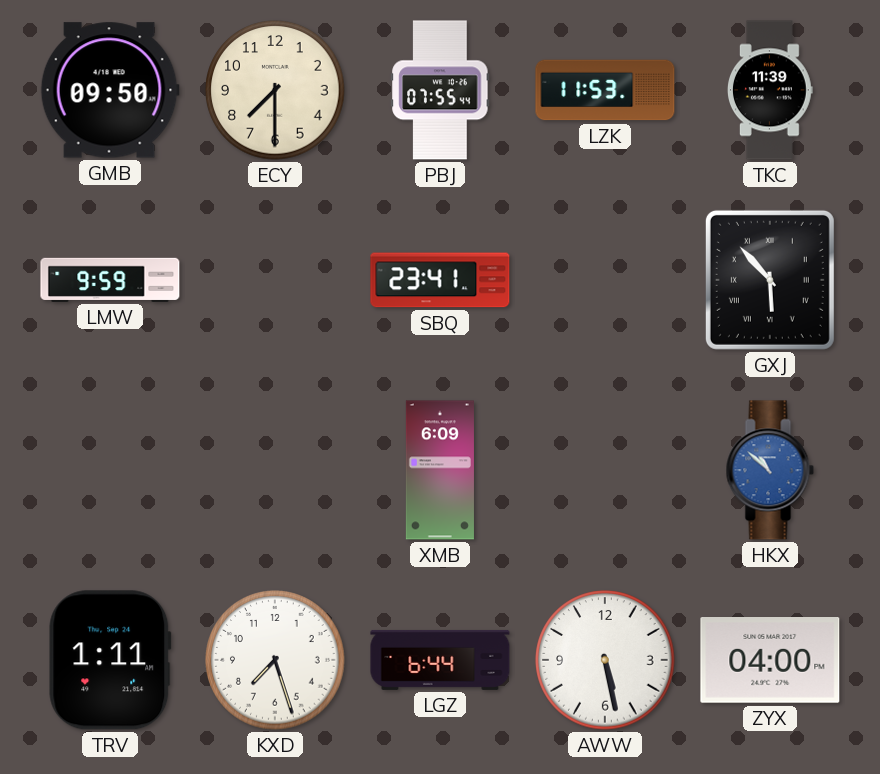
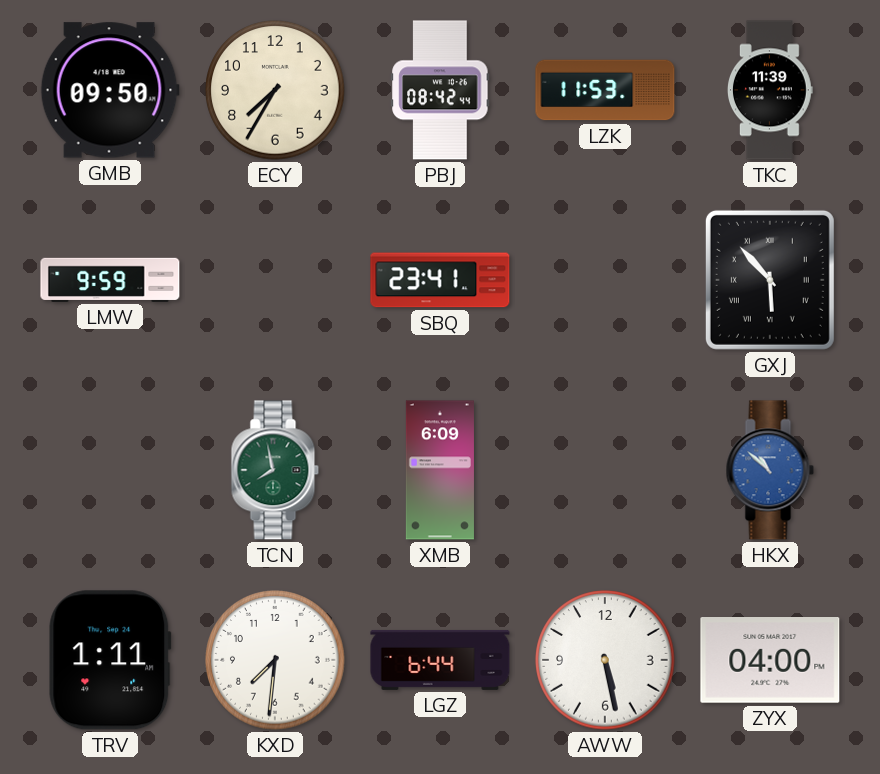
ECY: 7:30 -> 7:35
PBJ: 07:55 -> 08:42
TCN: none -> 7:58
KXD: 7:27 -> 7:31
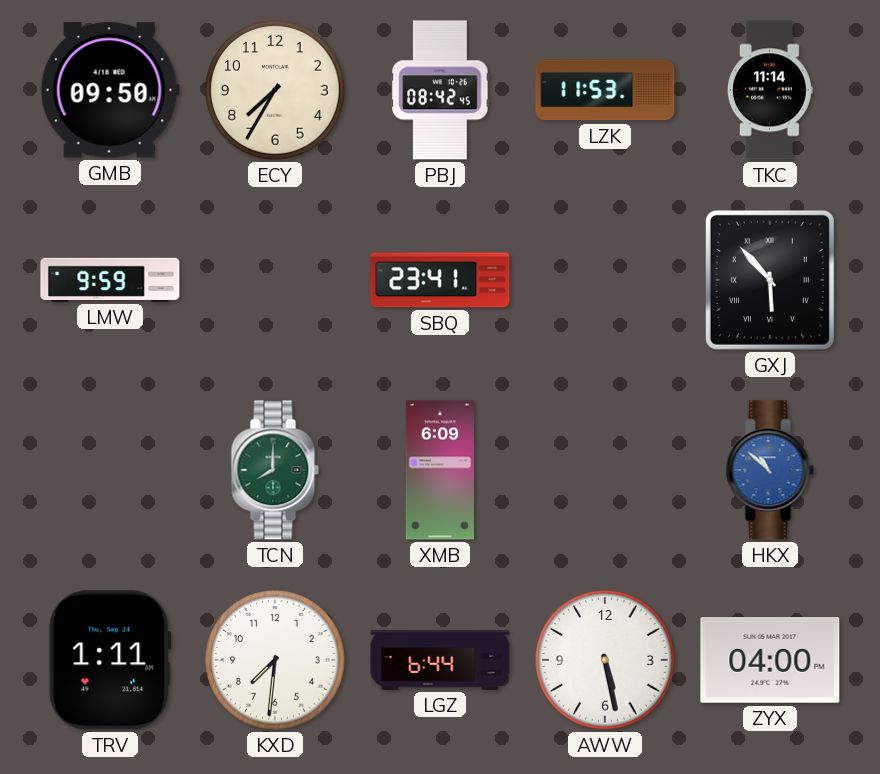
PBJ: 08:42:44 -> 08:42:45
TKC: 11:39 -> 11:14
TCN: 7:58 -> 8:00
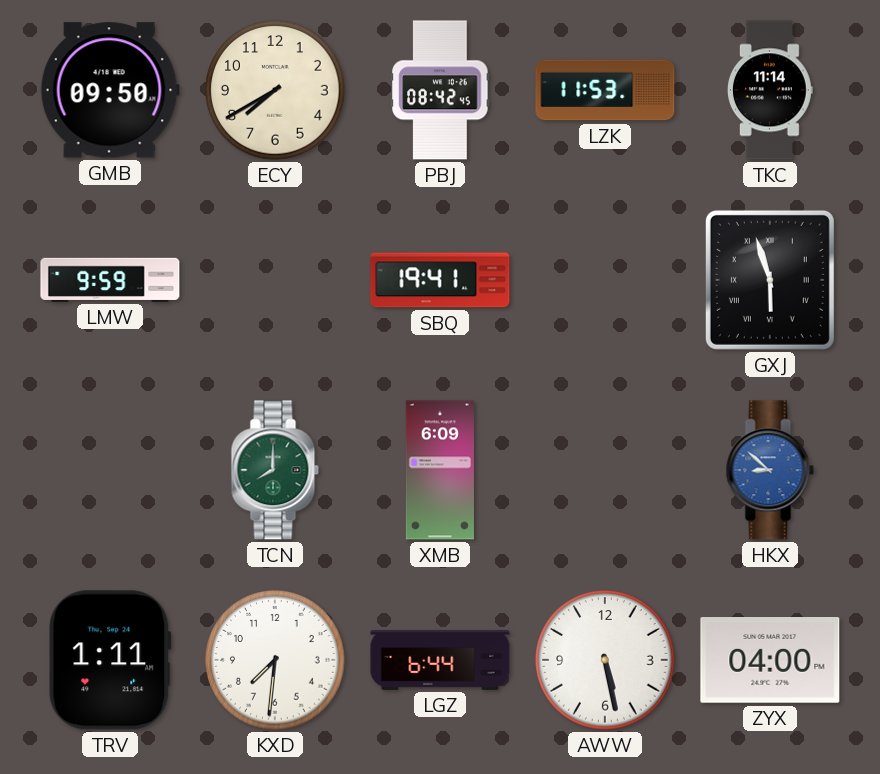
ECY: 7:35 -> 7:40
SBQ: 23:41 -> 19:41
GXJ: 5:53 -> 5:57
HKX: 10:52 -> 8:52
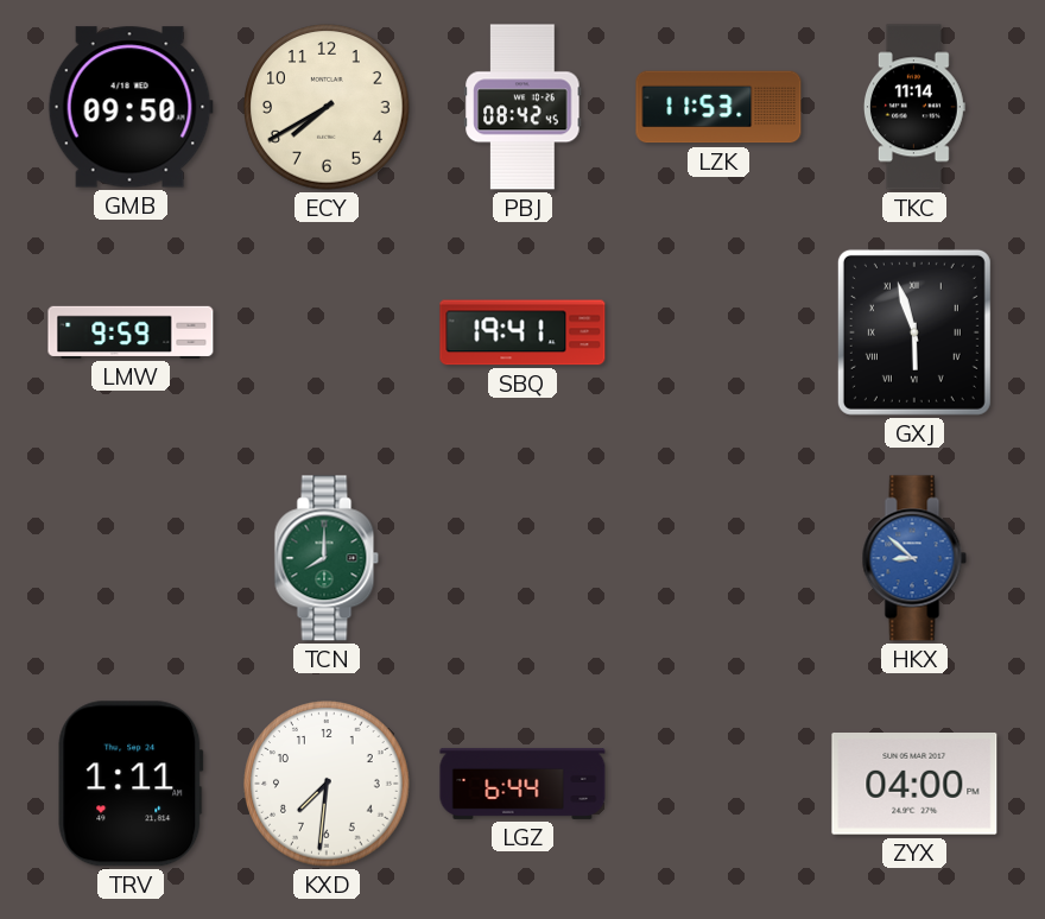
XMB: 6:09 -> none
AWW: 5:28 -> none
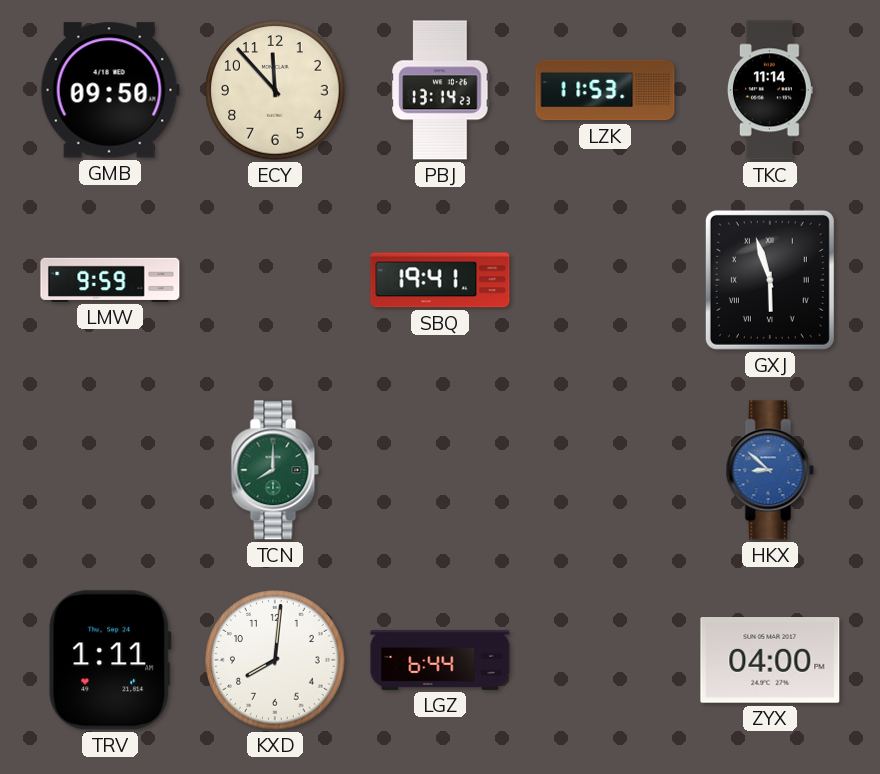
ECY: 7:40 -> 11:53
PBJ: 08:42 -> 13:14
KXD: 7:31 -> 8:01
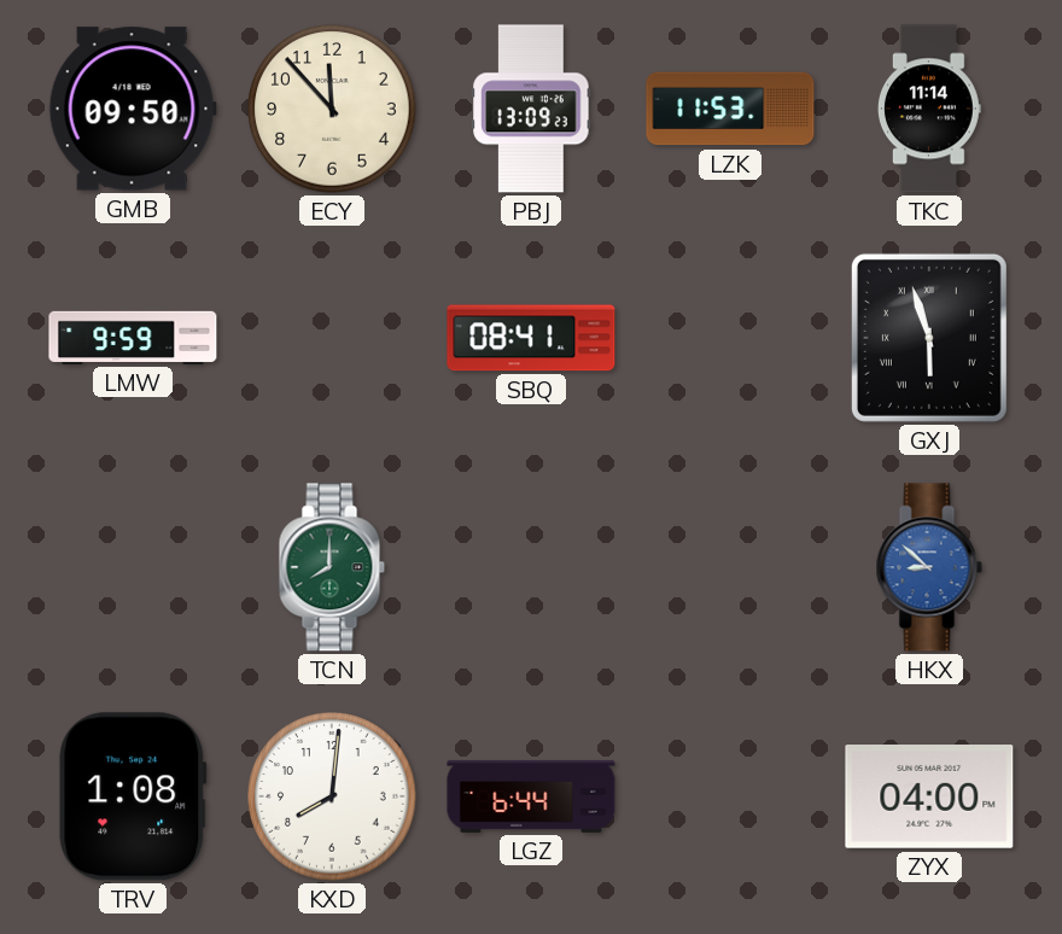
PBJ: 13:14 -> 13:09
SBQ: 19:41 -> 08:41
TRV: 1:11 -> 1:08
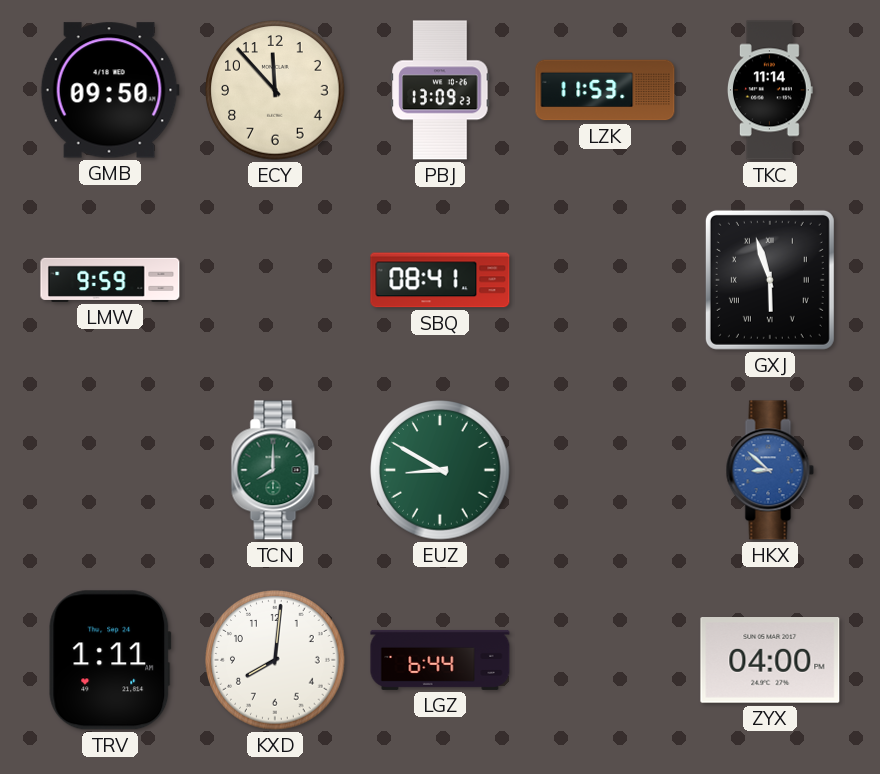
EUZ: none -> 8:50
TRV: 1:08 -> 1:11
